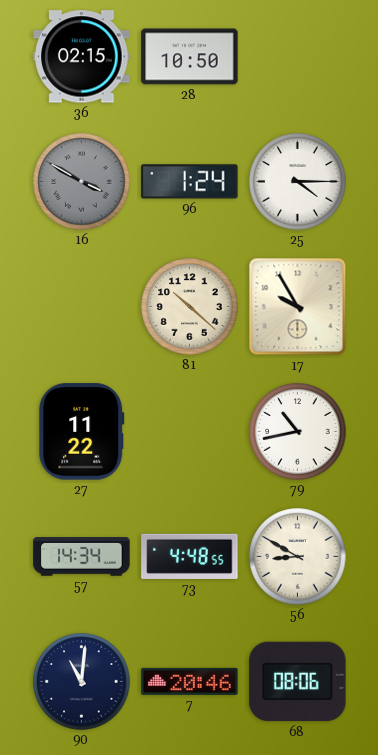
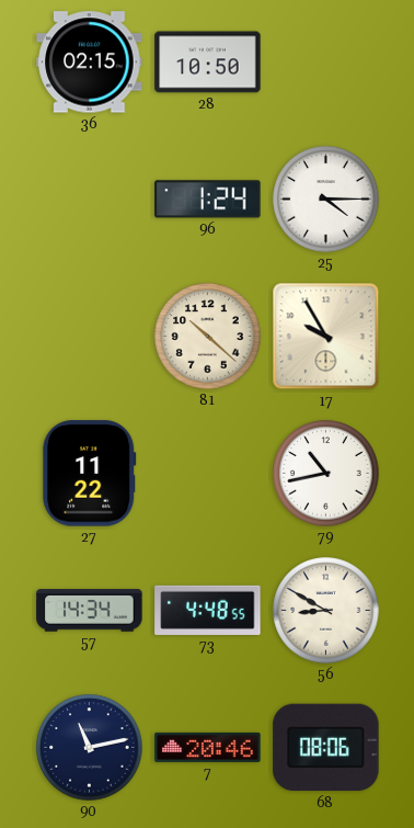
16: 3:50 -> none
90: 11:01 -> 11:13
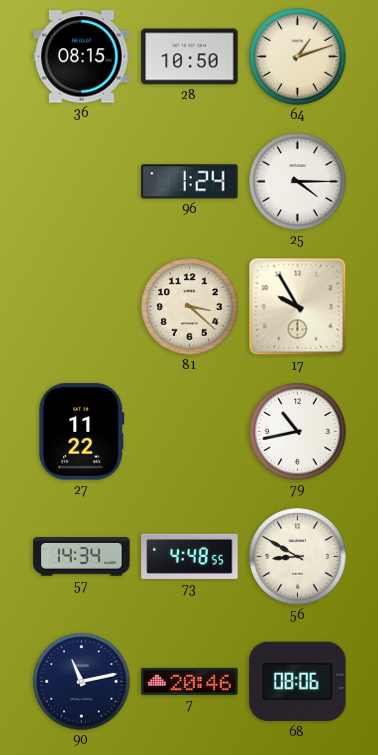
36: 02:15 -> 08:15
64: none -> 1:12
81: 10:22 -> 3:22
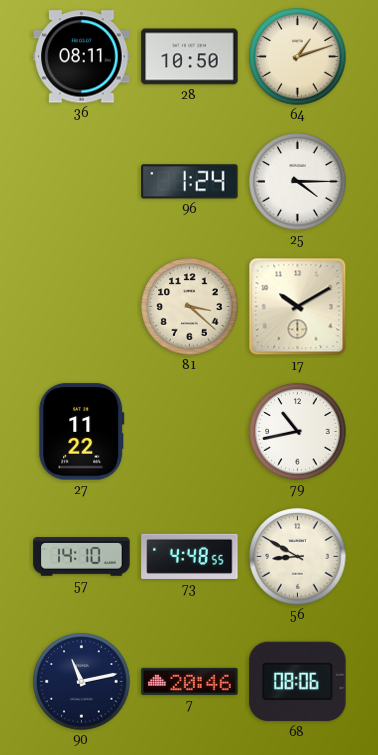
36: 08:15 -> 08:11
17: 9:55 -> 10:10
57: 14:34 -> 14:10
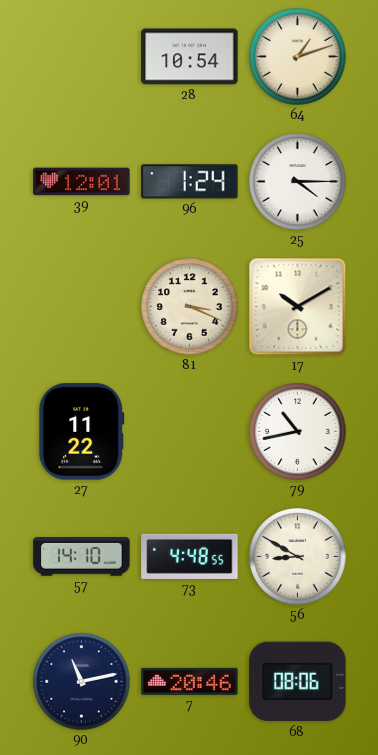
36: 08:11 -> none
28: 10:50 -> 10:54
39: none -> 12:01
81: 3:22 -> 3:19
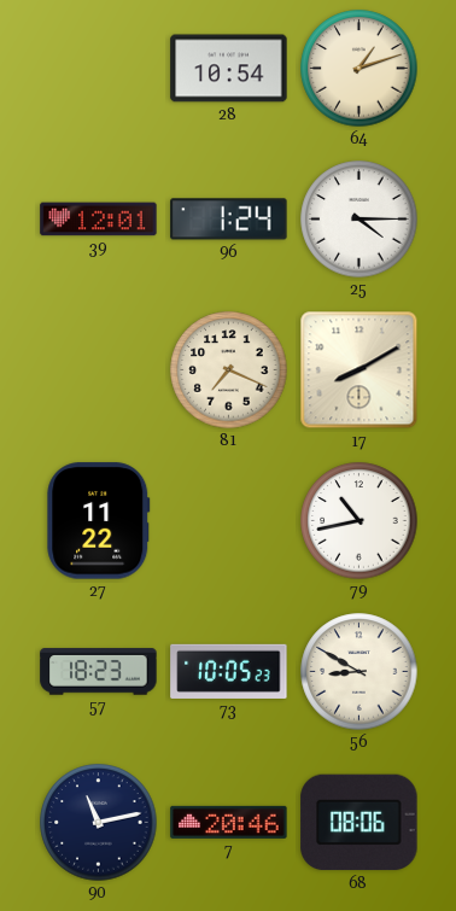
81: 3:19 -> 7:19
17: 10:10 -> 8:10
57: 14:10 -> 18:23
73: 4:48 -> 10:05
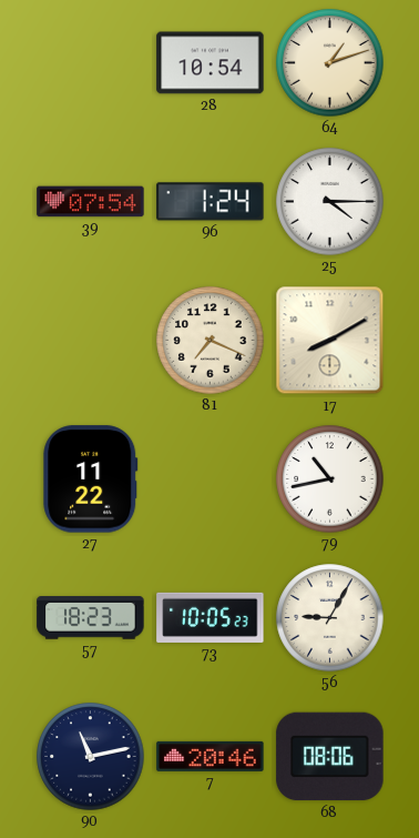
39: 12:01 -> 07:54
56: 8:50 -> 9:05
